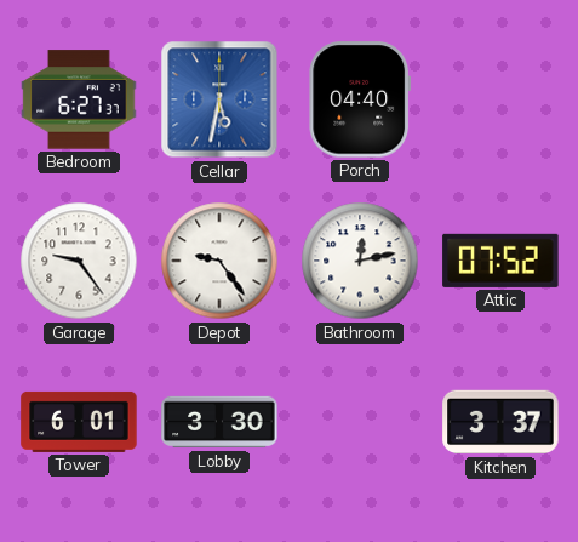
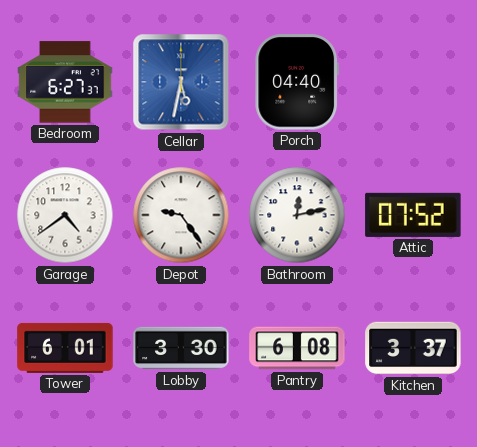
Garage: 9:24 -> 4:39
Pantry: none -> 6:08
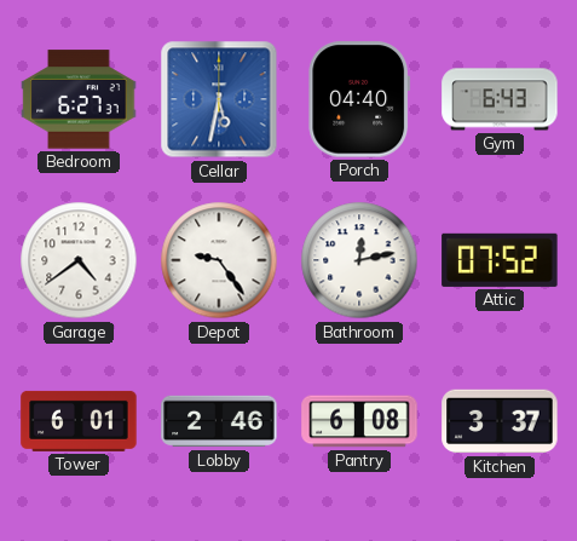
Gym: none -> 6:43
Lobby: 3:30 -> 2:46
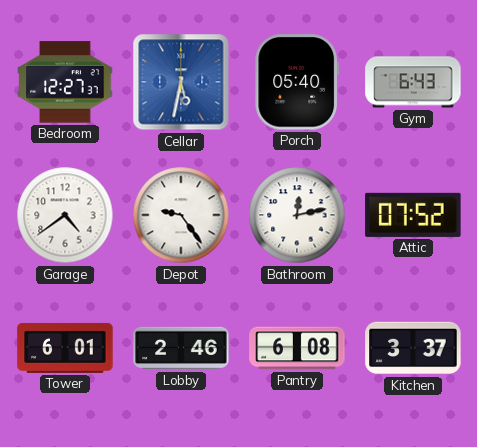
Bedroom: 6:27 -> 12:27
Porch: 04:40 -> 05:40
